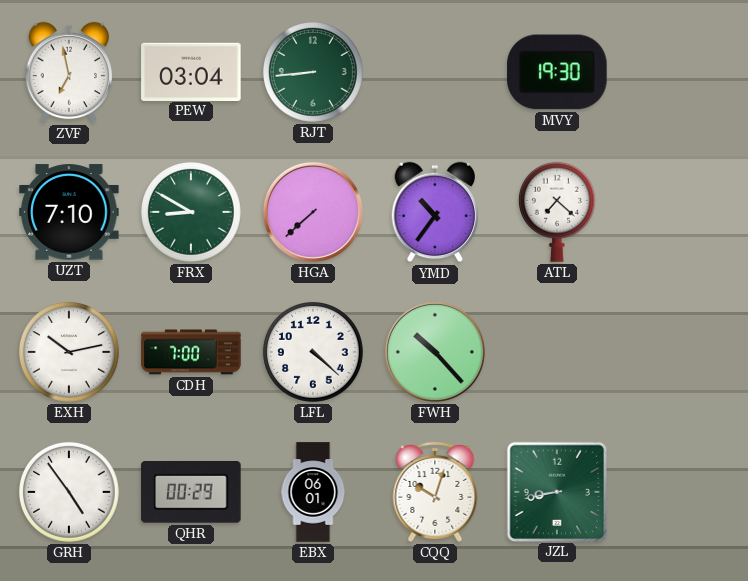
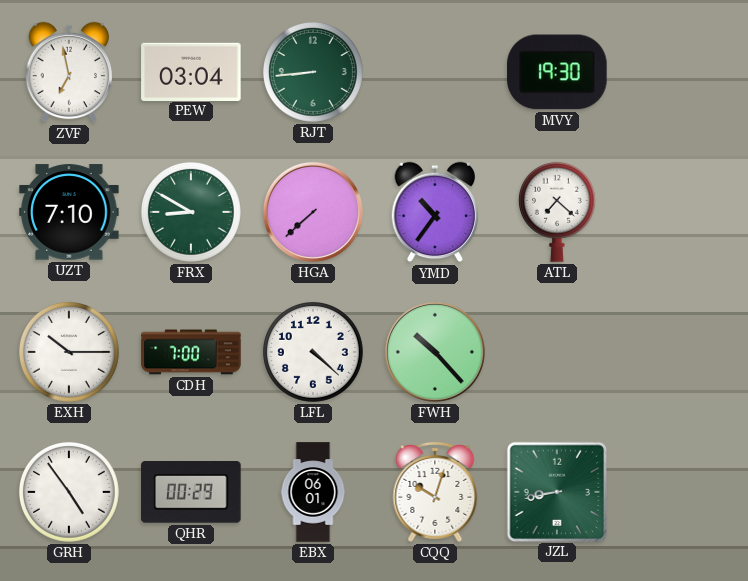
EXH: 10:13 -> 10:15
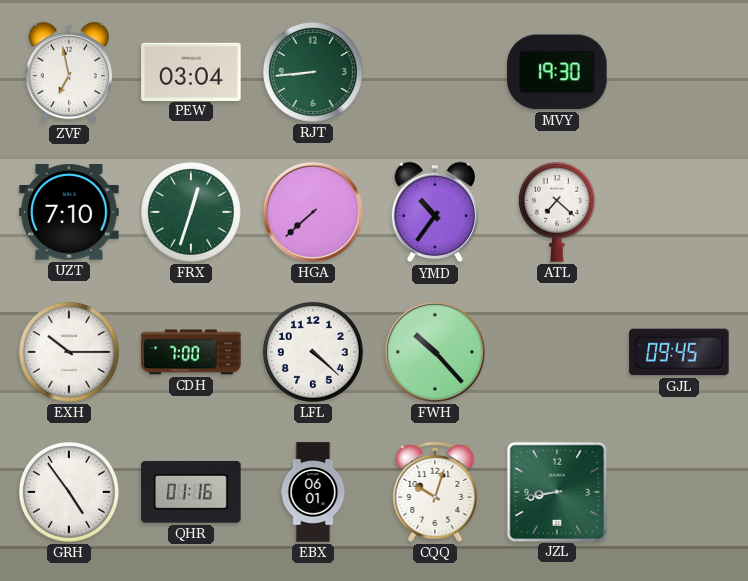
FRX: 8:50 -> 12:33
GJL: none -> 09:45
QHR: 00:29 -> 01:16
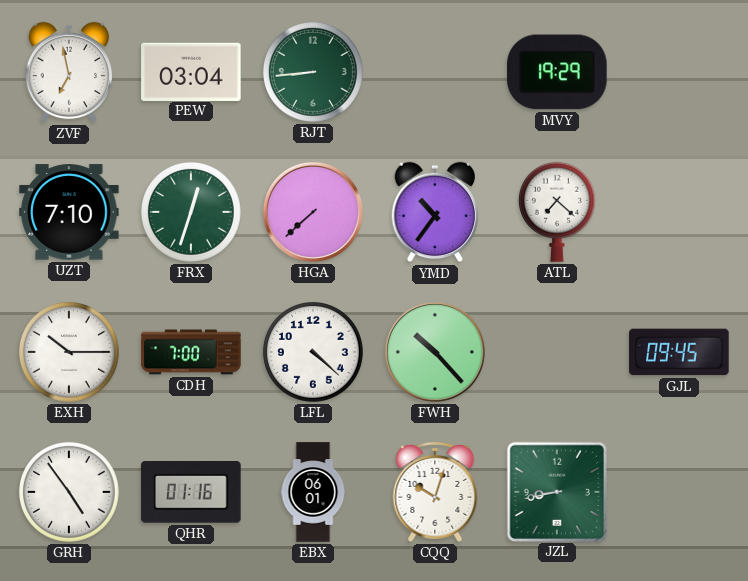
MVY: 19:30 -> 19:29
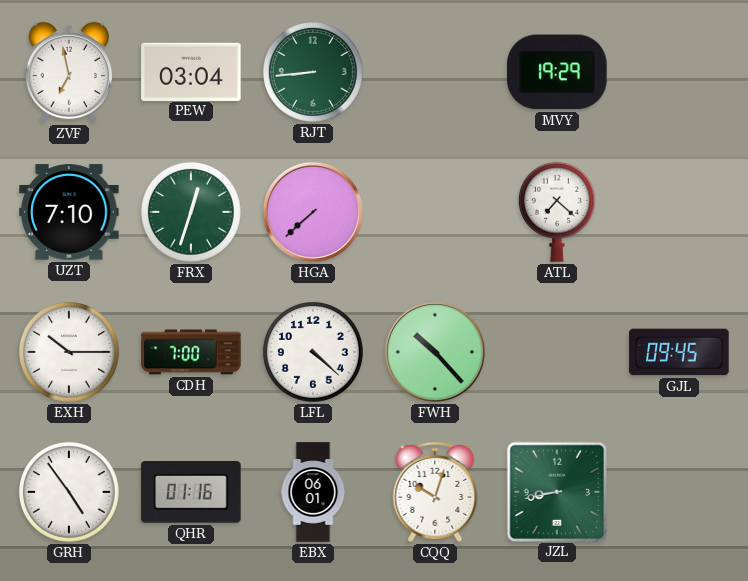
YMD: 10:36 -> none
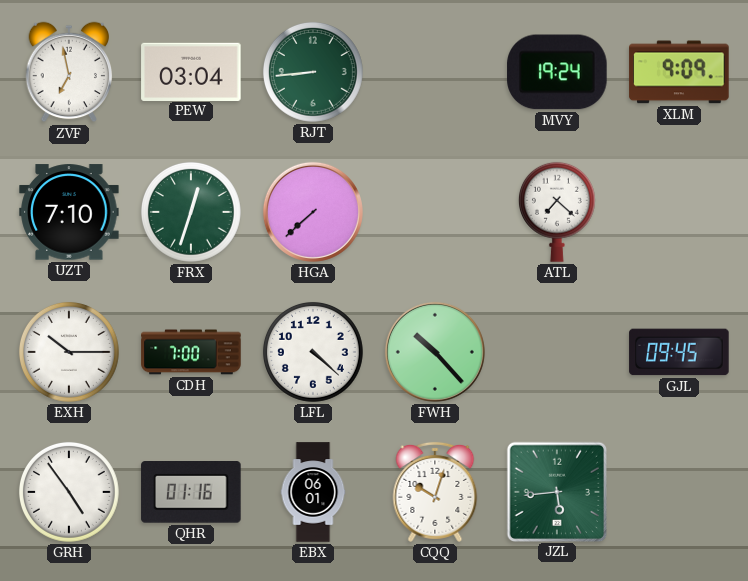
MVY: 19:29 -> 19:24
XLM: none -> 9:09
JZL: 8:43 -> 5:44
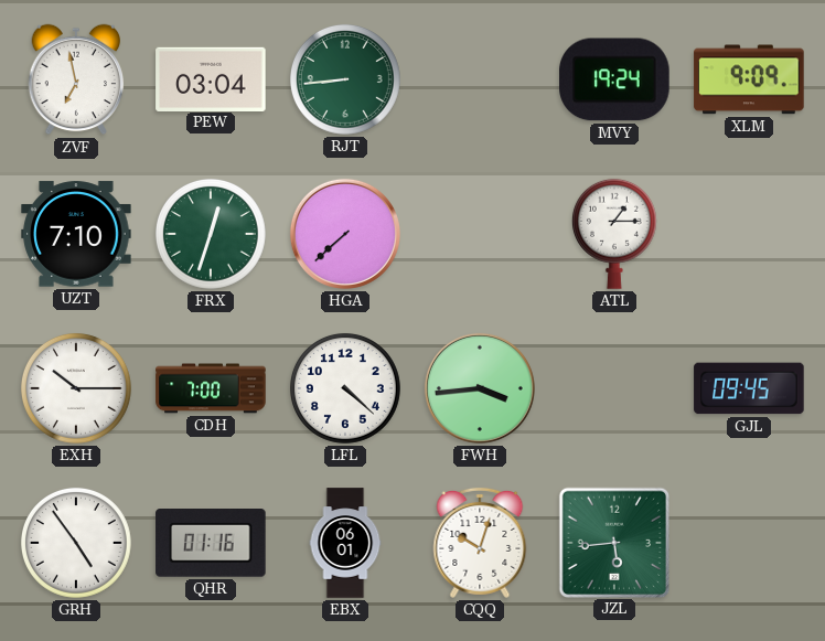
ATL: 7:22 -> 1:15
FWH: 10:23 -> 3:44
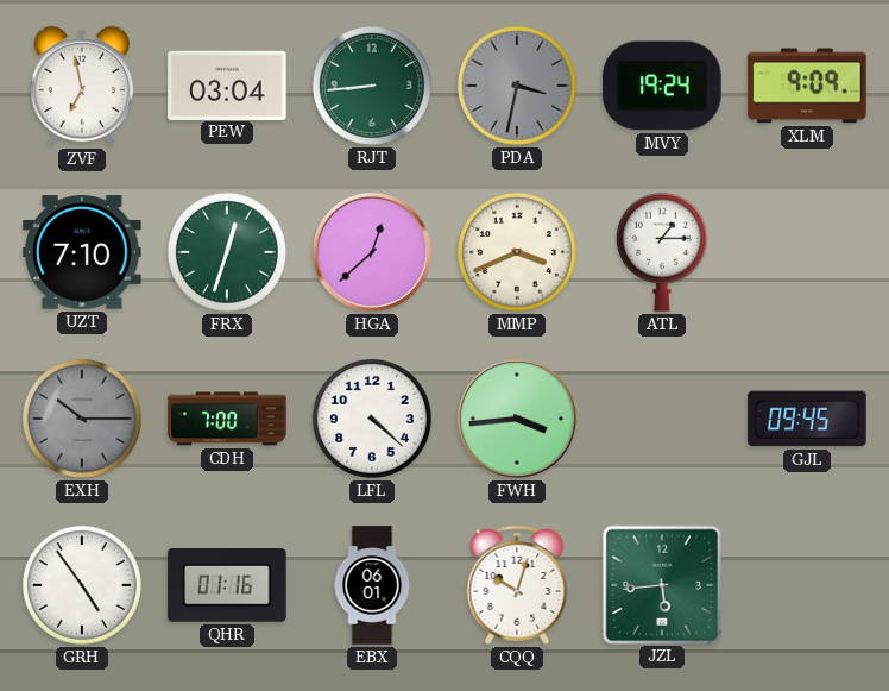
PDA: none -> 3:32
HGA: 7:38 -> 12:38
MMP: none -> 3:41
EXH dial: white -> grey
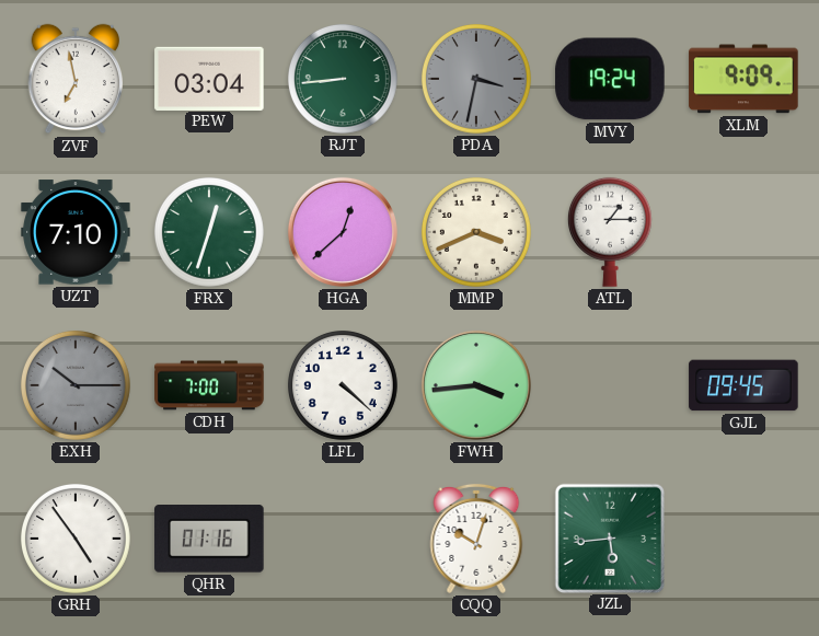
EBX: 06:01 -> none
